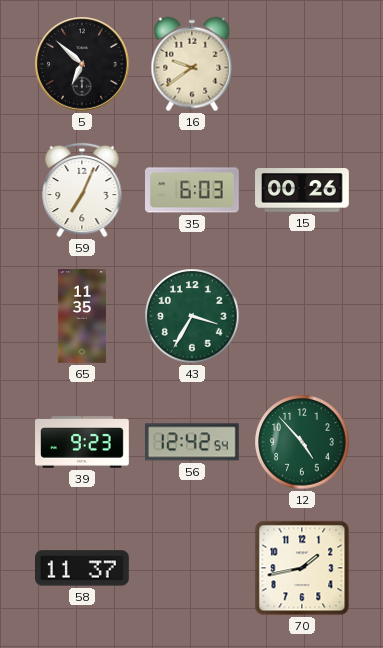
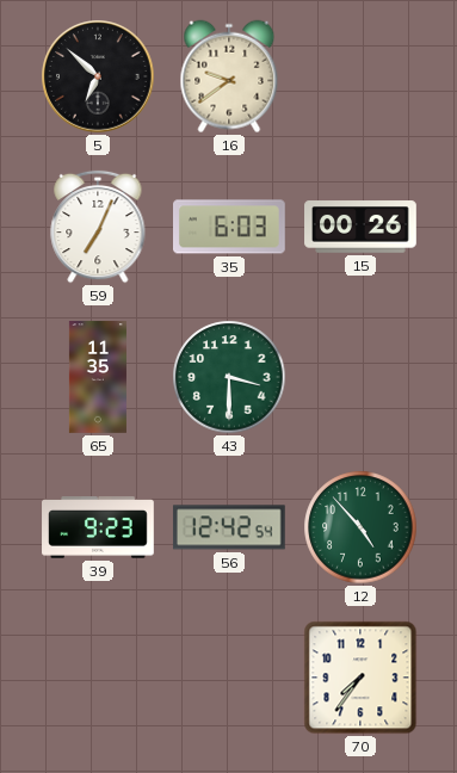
43: 3:35 -> 3:30
58: 11:37 -> none
70: 1:43 -> 7:36
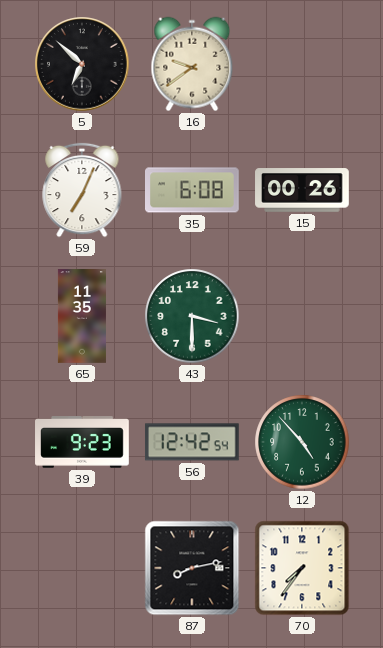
35: 6:03 -> 6:08
87: none -> 8:13
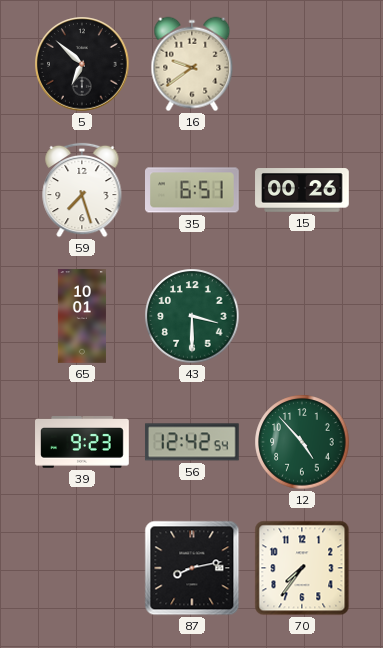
59: 7:04 -> 7:27
35: 6:08 -> 6:51
65: 11:35 -> 10:01
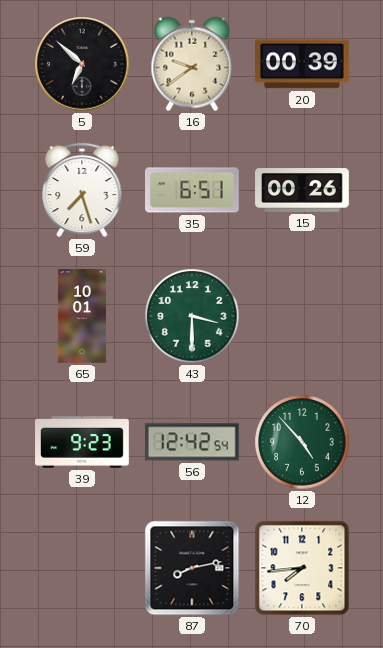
20: none -> 00:39
70: 7:36 -> 7:44
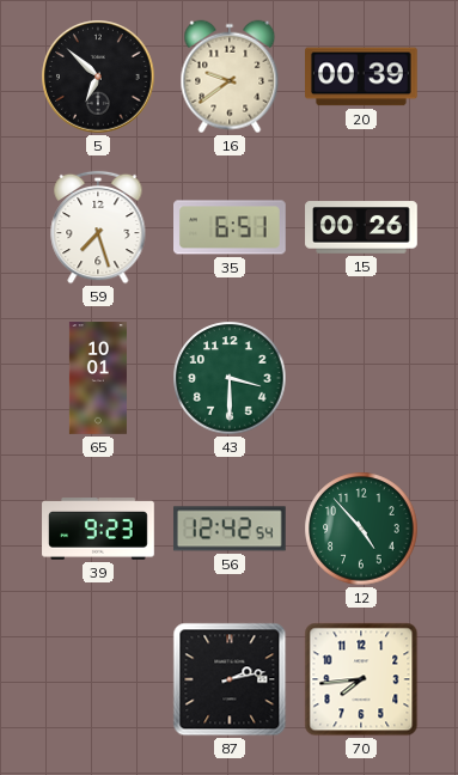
87: 8:13 -> 2:13
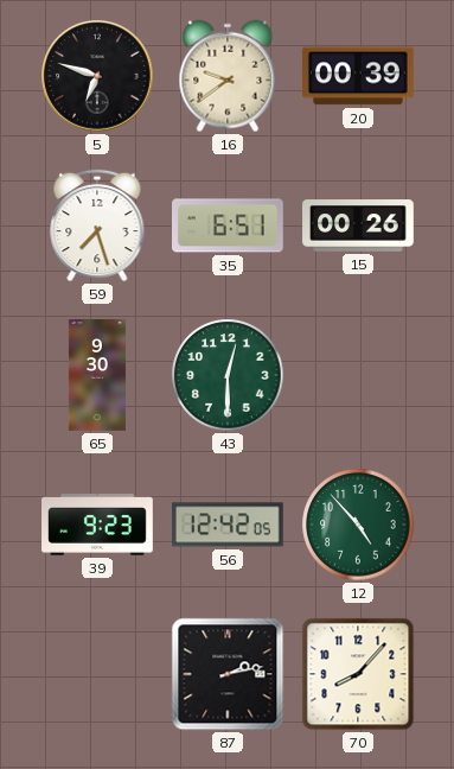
5: 6:52 -> 6:48
65: 10:01 -> 9:30
43: 3:30 -> 12:30
56: 12:42:54 -> 12:42:05
70: 7:44 -> 8:07
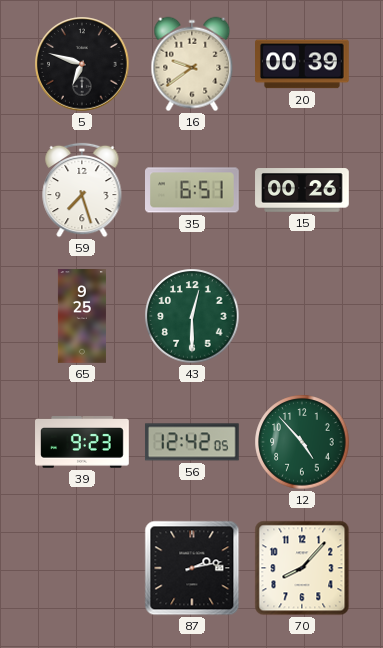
65: 9:30 -> 9:25
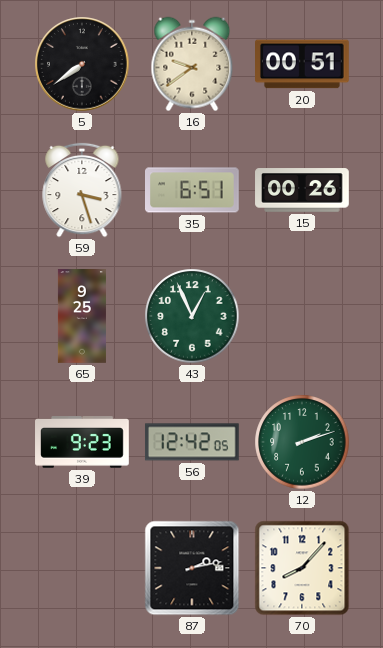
5: 6:48 -> 7:39
20: 00:39 -> 00:51
59: 7:27 -> 3:27
43: 12:30 -> 12:56
12: 4:53 -> 2:12
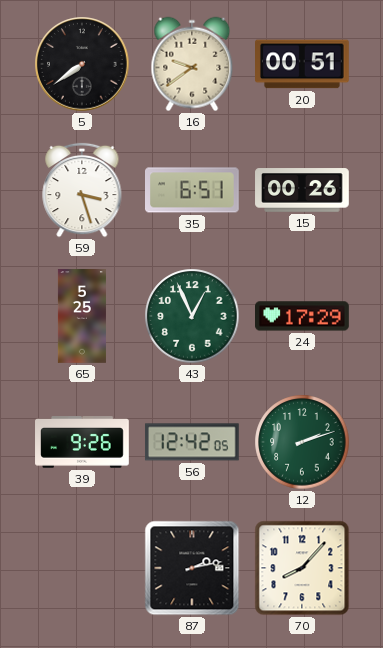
65: 9:25 -> 5:25
24: none -> 17:29
39: 9:23 -> 9:26
